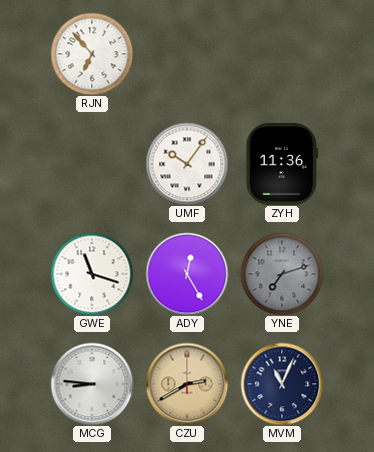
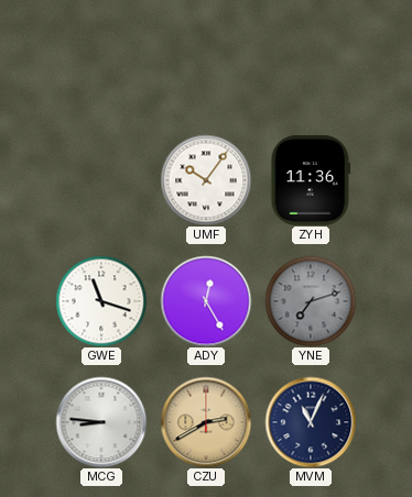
RJN: 6:53 -> none
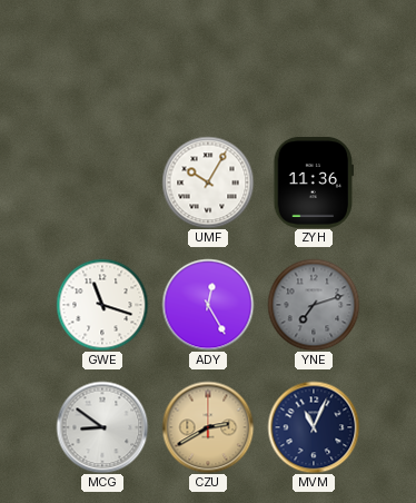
UMF: 10:06 -> 10:05
MCG: 8:46 -> 8:51
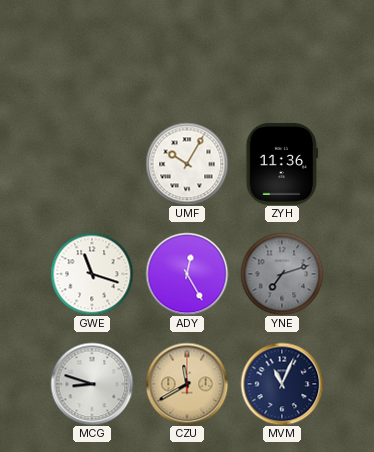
MCG: 8:51 -> 8:48
CZU: 2:40 -> 11:40
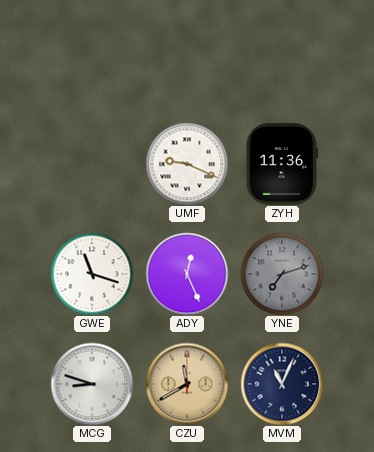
UMF: 10:05 -> 9:19
ADY: 12:25 -> 12:26
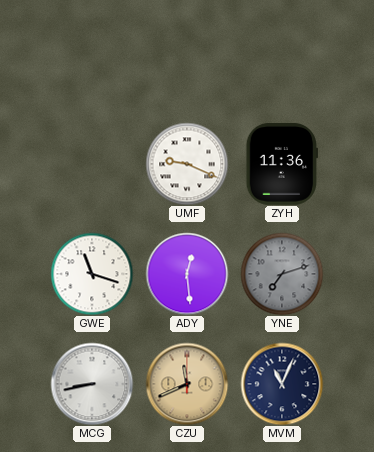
ADY: 12:26 -> 12:29
MCG: 8:48 -> 8:43
CZU: 11:40 -> 11:41
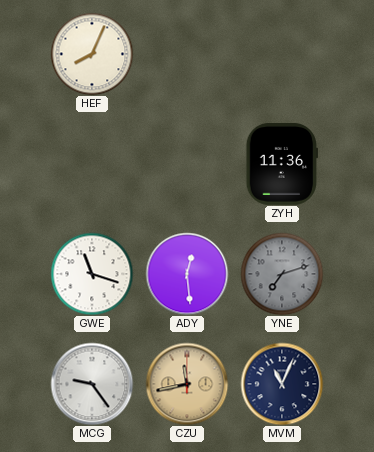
HEF: none -> 8:04
UMF: 9:19 -> none
MCG: 8:43 -> 9:24
CZU: 11:41 -> 11:43
